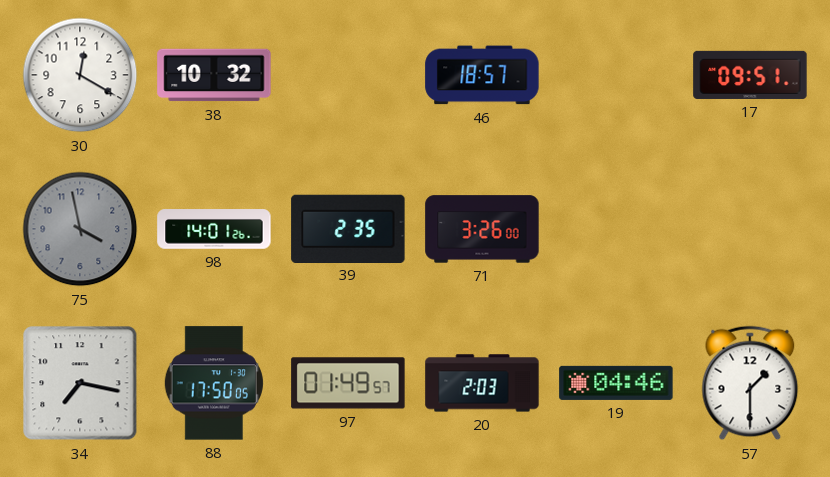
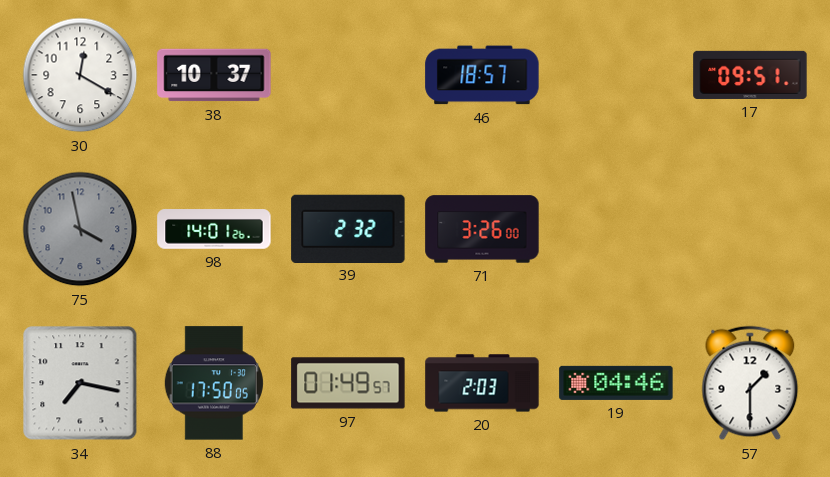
38: 10:32 -> 10:37
39: 2:35 -> 2:32
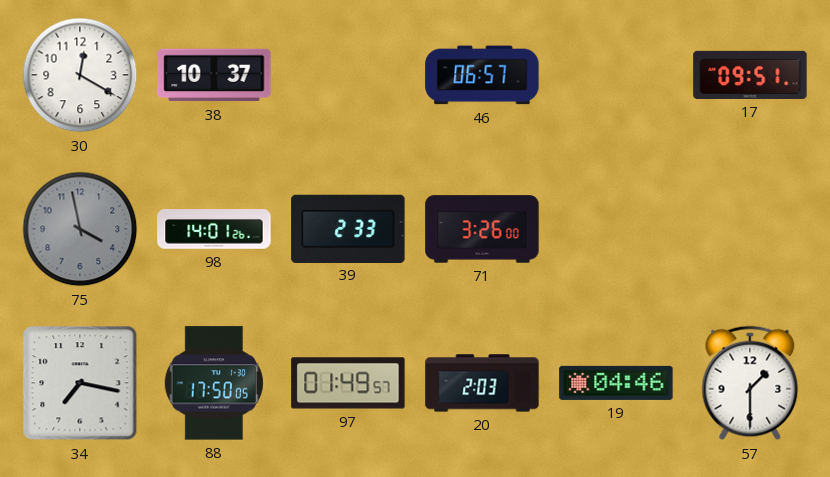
46: 18:57 -> 06:57
39: 2:32 -> 2:33
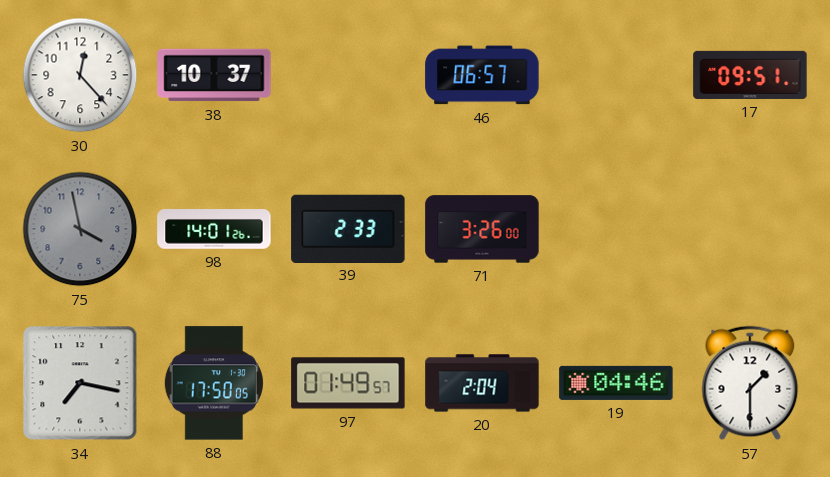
30: 12:20 -> 12:23
20: 2:03 -> 2:04
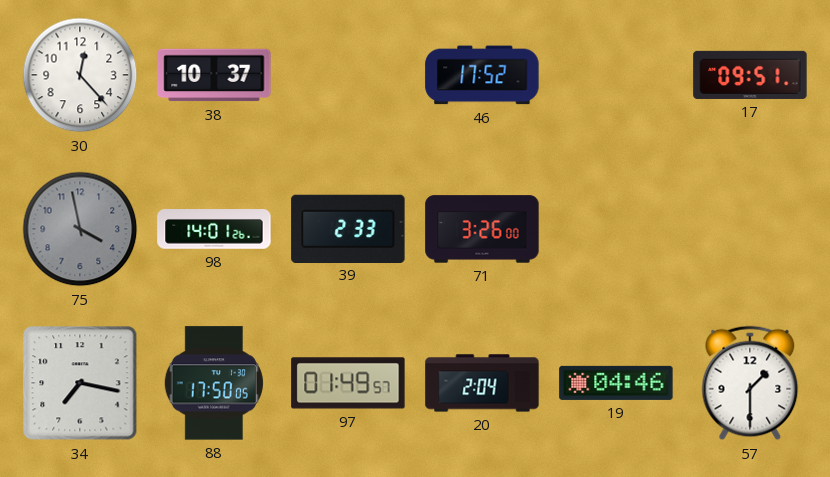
46: 06:57 -> 17:52
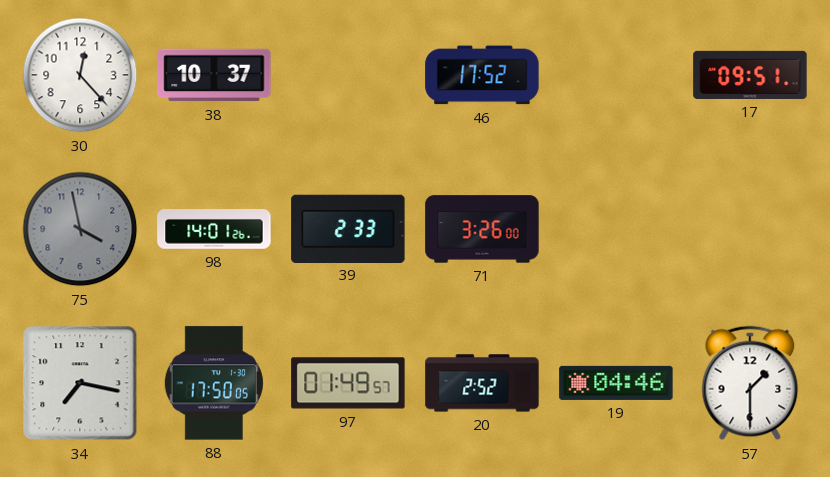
20: 2:04 -> 2:52
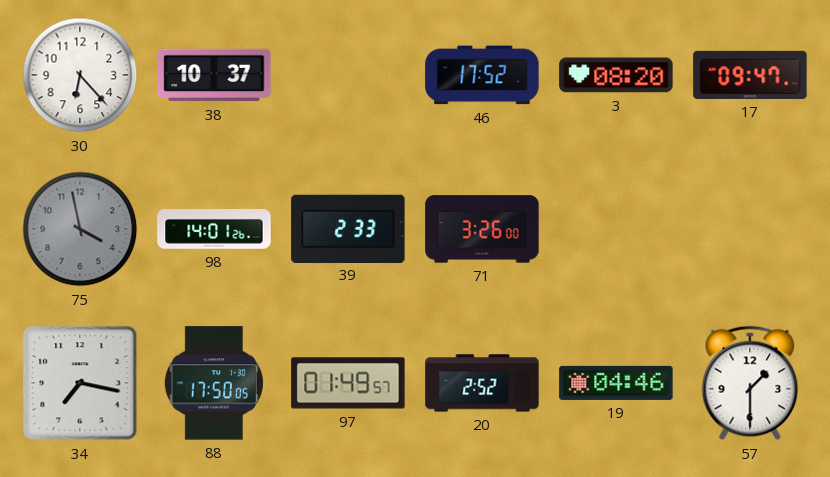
30: 12:23 -> 6:23
3: none -> 08:20
17: 09:51 -> 09:47
